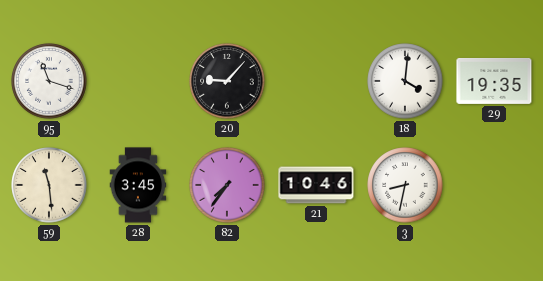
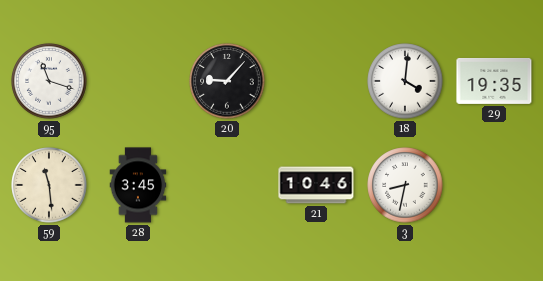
82: 7:36 -> none
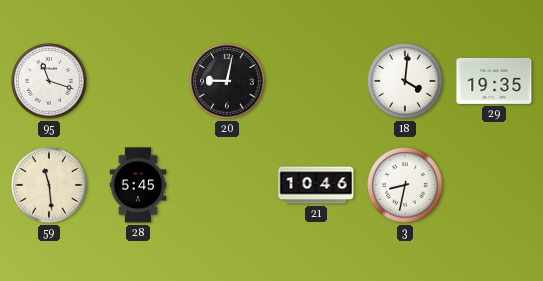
20: 9:07 -> 9:02
28: 3:45 -> 5:45
